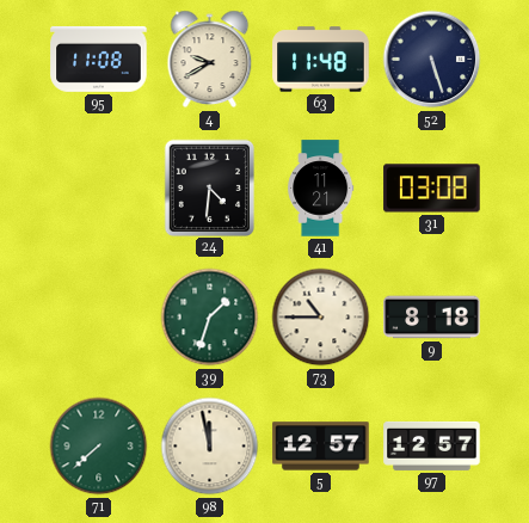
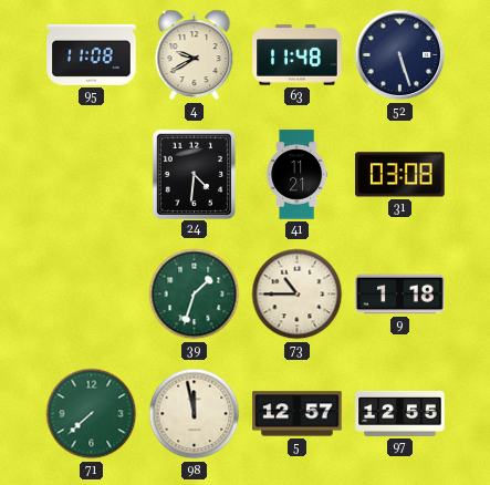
9: 8:18 -> 1:18
97: 12:57 -> 12:55
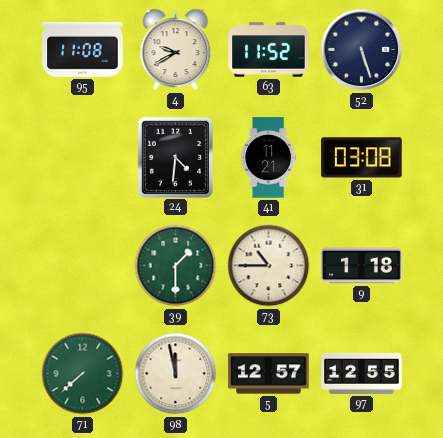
63: 11:48 -> 11:52
39: 1:33 -> 1:30
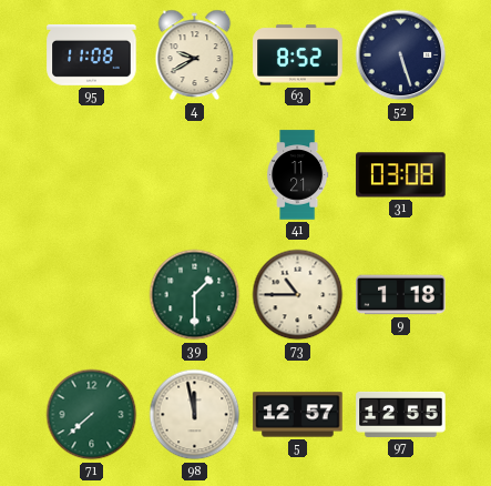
63: 11:52 -> 8:52
24: 4:31 -> none
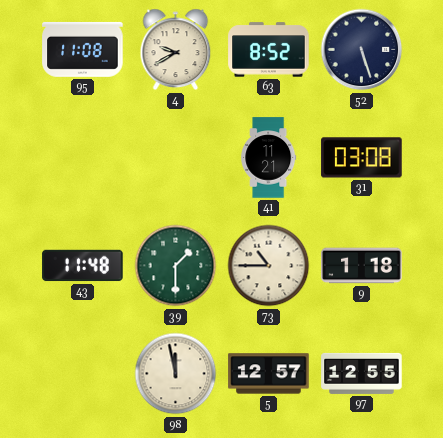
43: none -> 11:48
71: 7:38 -> none
